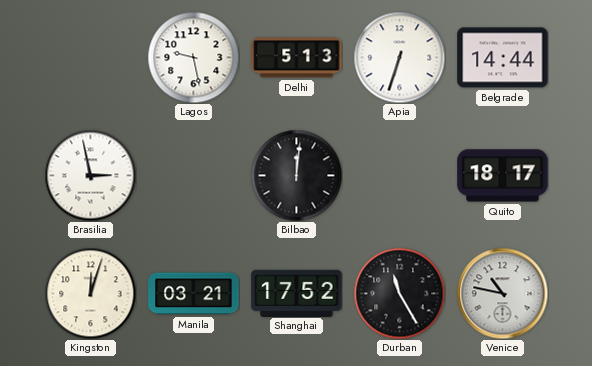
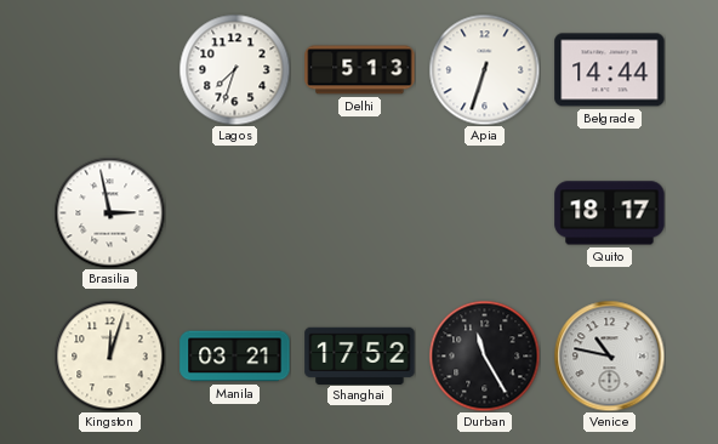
Lagos: 9:28 -> 7:33
Bilbao: 12:01 -> none
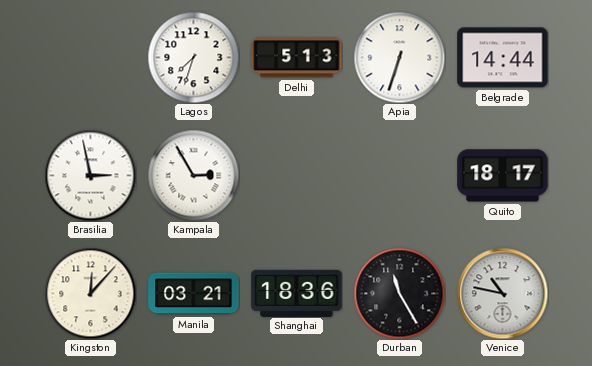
Kampala: none -> 2:55
Kingston: 12:03 -> 12:07
Shanghai: 17:52 -> 18:36
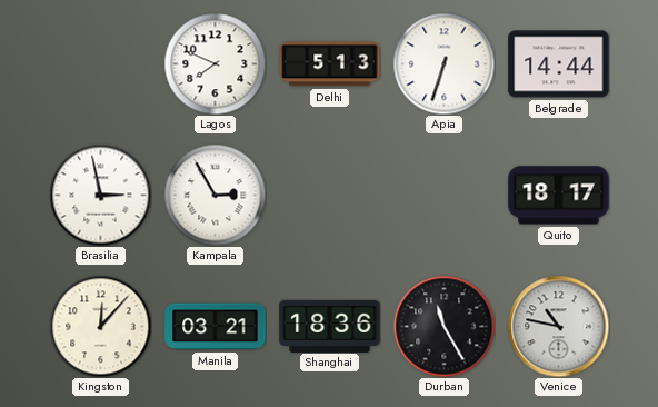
Lagos: 7:33 -> 7:49
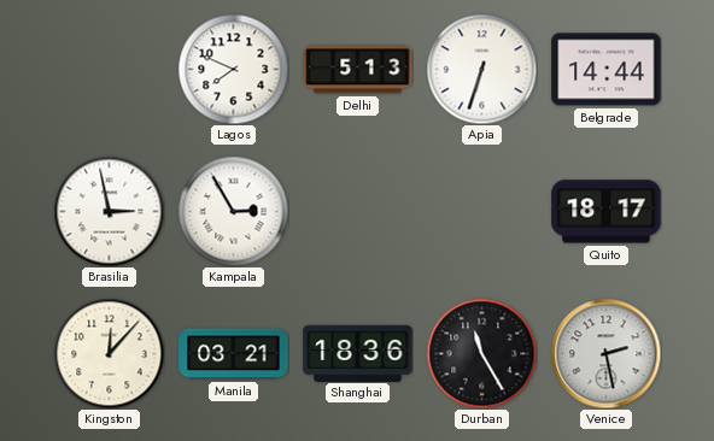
Venice: 10:47 -> 2:28
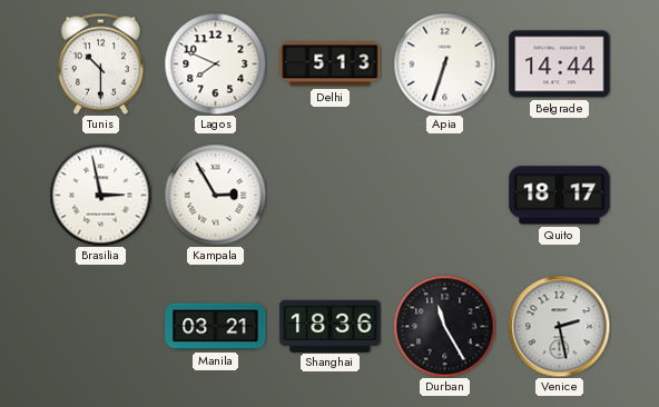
Tunis: none -> 10:30
Kingston: 12:07 -> none
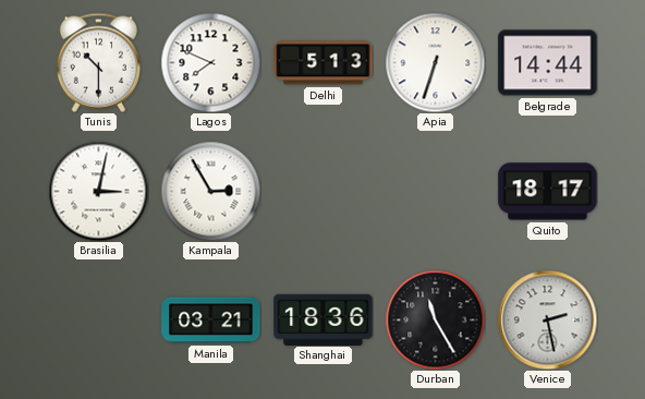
Brasilia: 2:58 -> 3:02
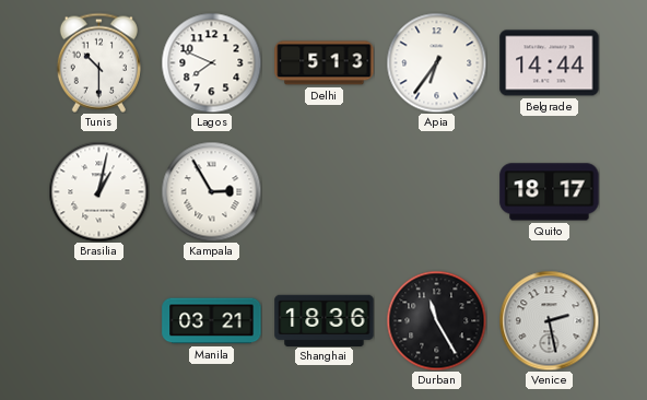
Apia: 6:33 -> 6:36
Brasilia: 3:02 -> 1:02
